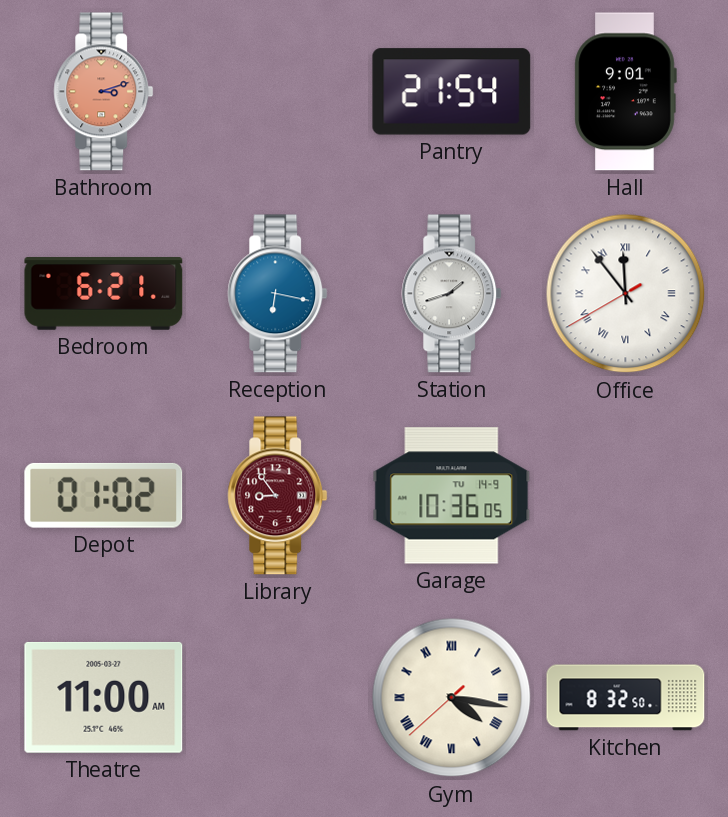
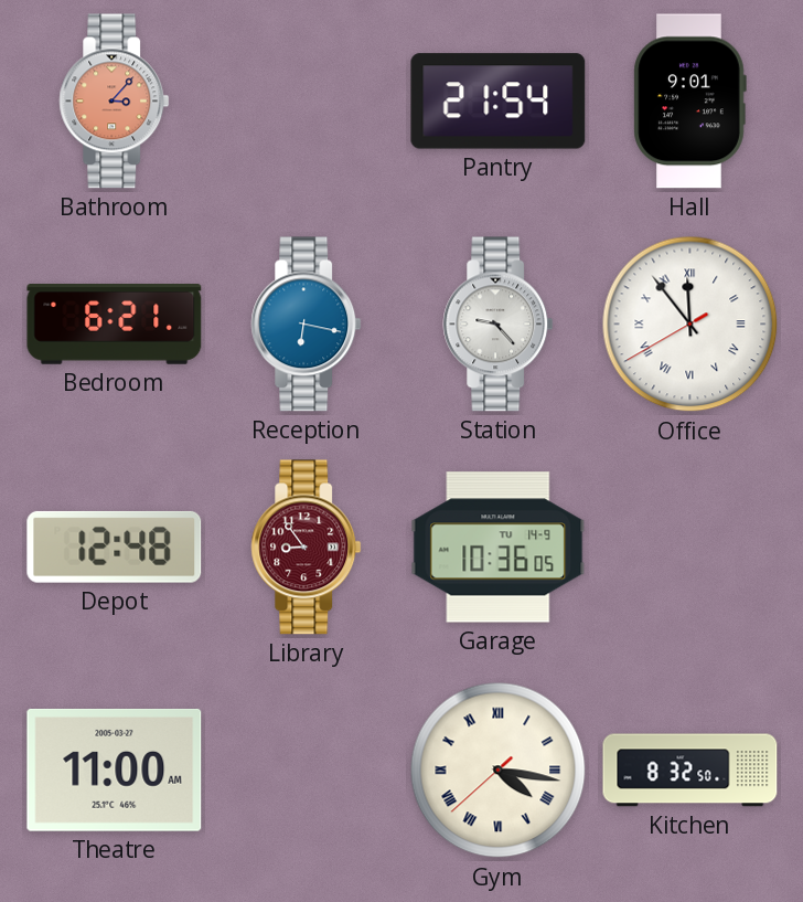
Bathroom: 3:12 -> 3:07
Station: 1:42 -> 9:23
Depot: 01:02 -> 12:48
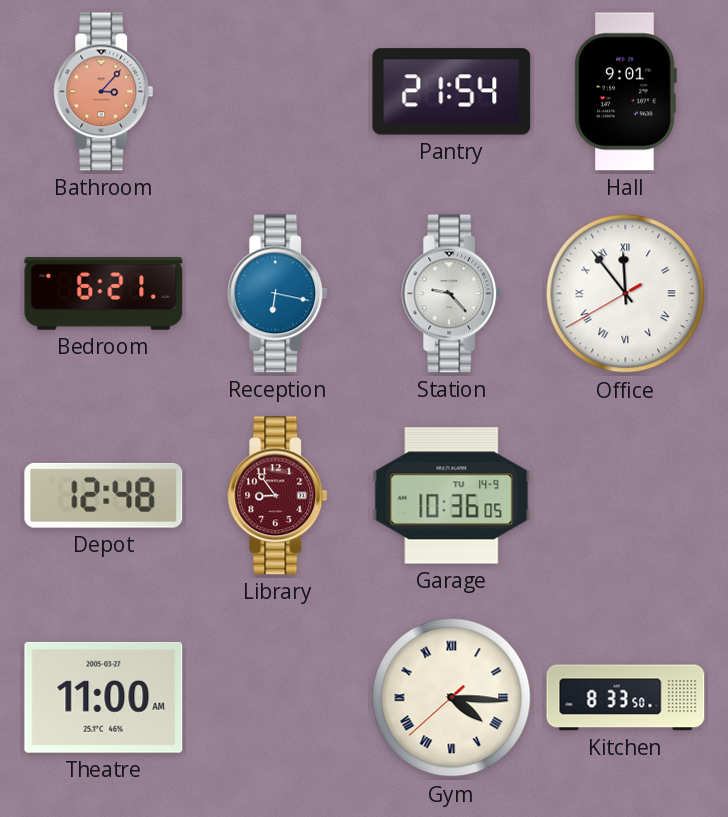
Gym: 4:16 -> 4:15
Kitchen: 8:32 -> 8:33
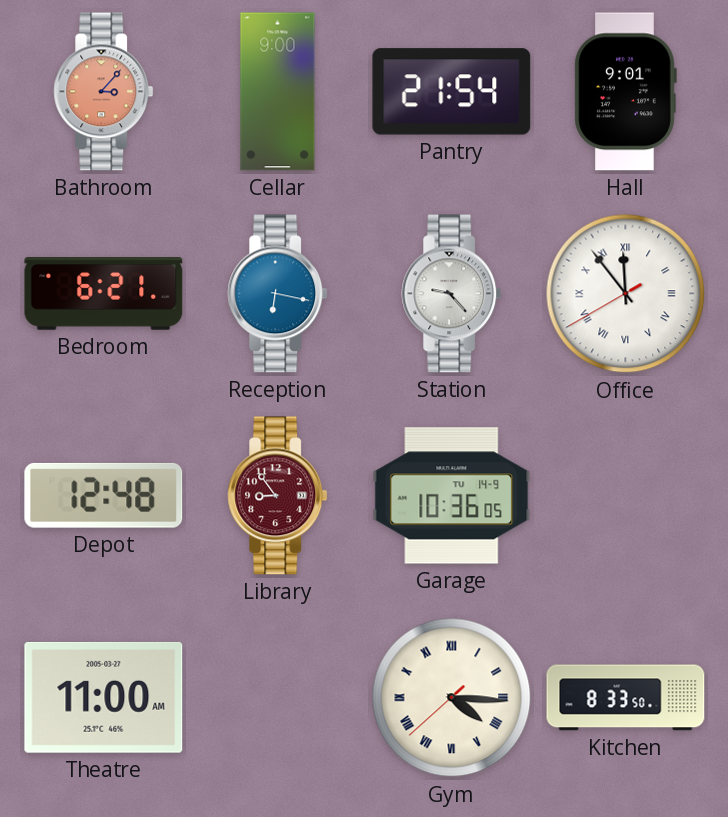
Cellar: none -> 9:00
